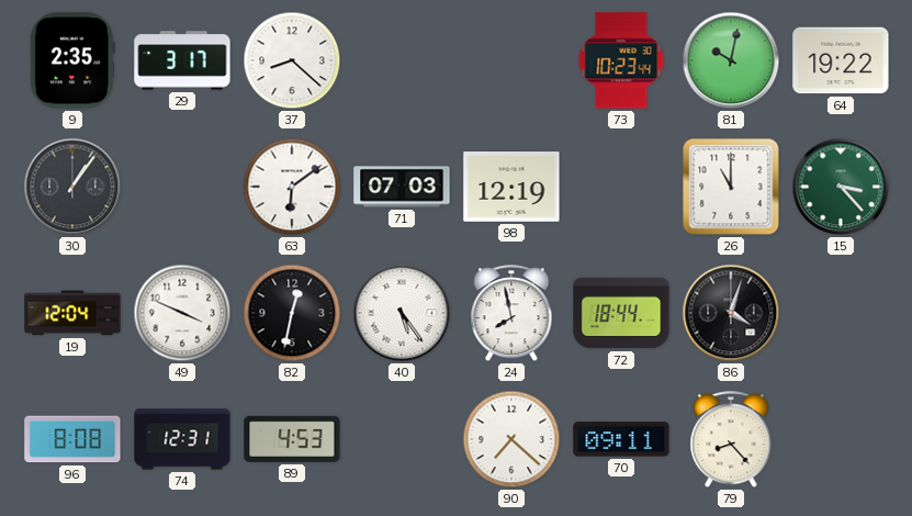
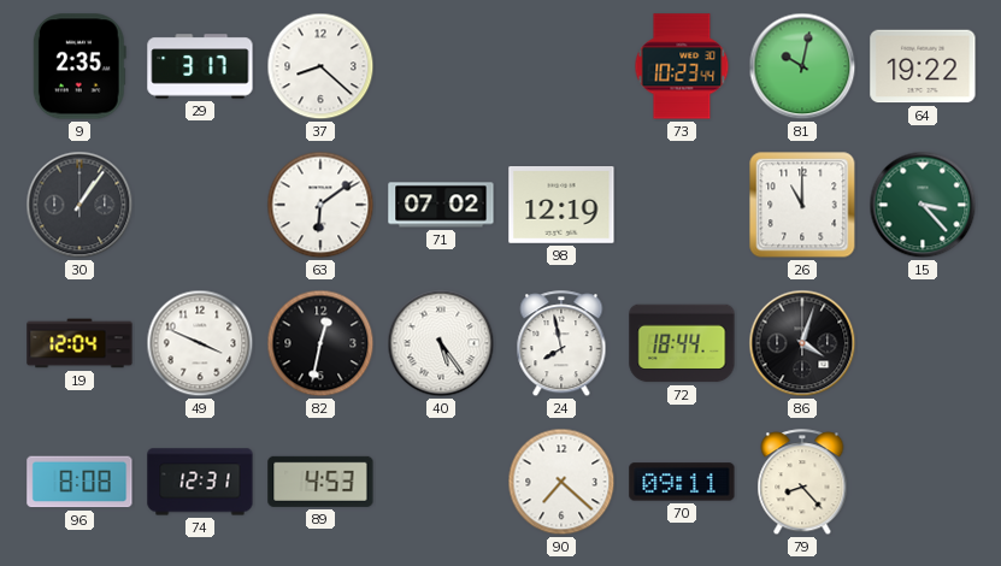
71: 07:03 -> 07:02
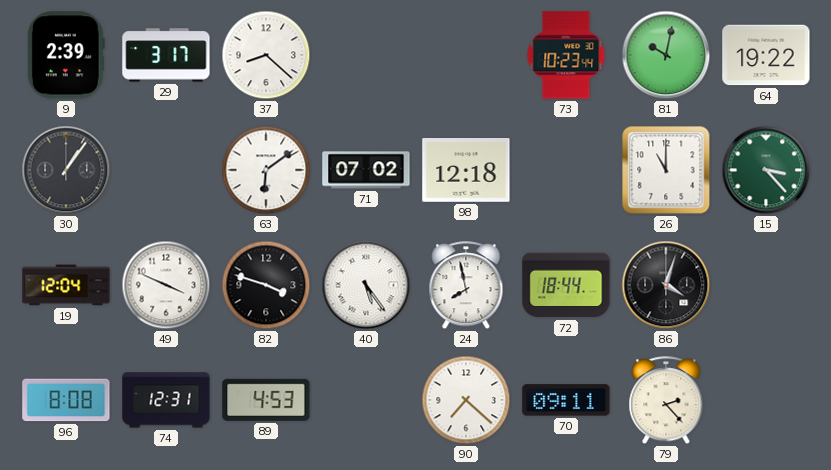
9: 2:35 -> 2:39
98: 12:19 -> 12:18
82: 12:32 -> 3:48
79: 8:23 -> 2:23
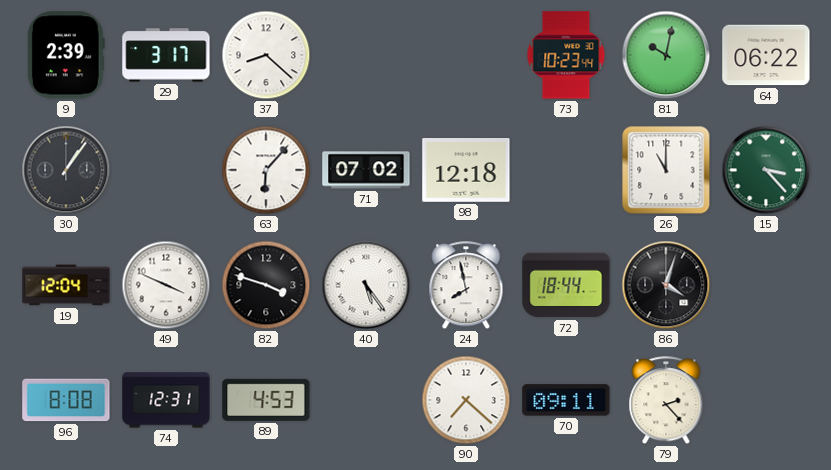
64: 19:22 -> 06:22
63: 6:09 -> 6:07
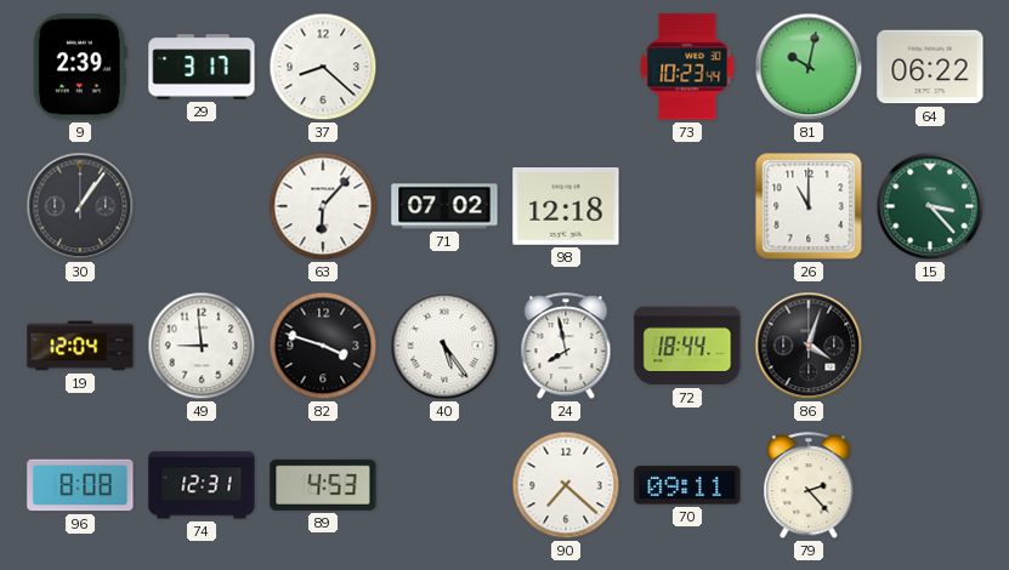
49: 3:49 -> 8:59
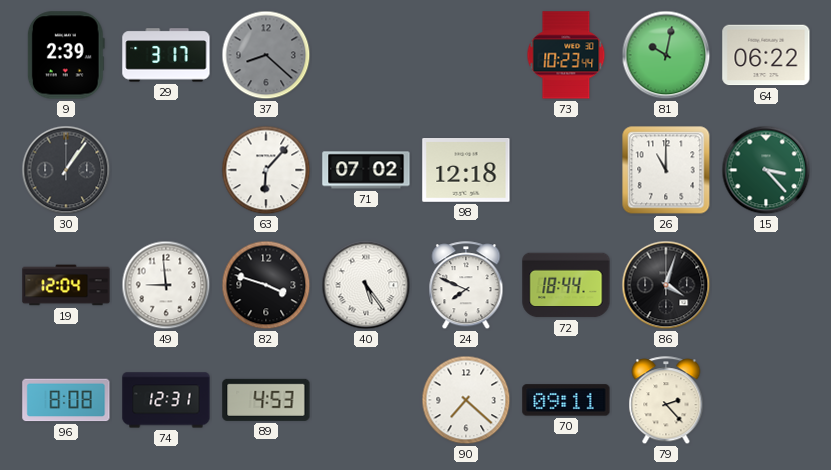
37 dial: white -> grey
24: 7:58 -> 7:49
